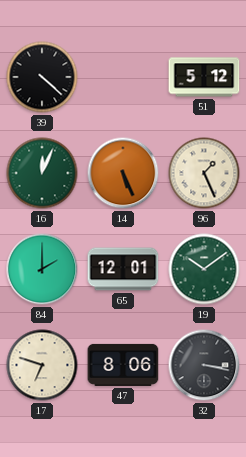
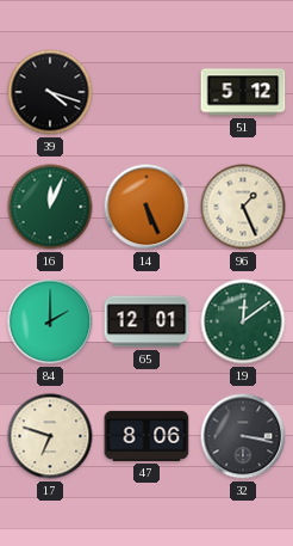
39: 4:22 -> 4:18
19: 10:09 -> 12:09
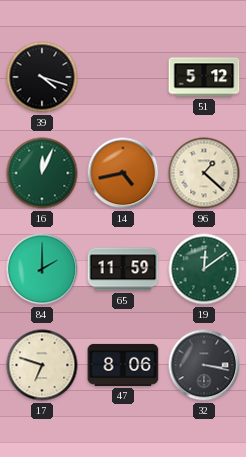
14: 5:26 -> 4:43
96: 1:26 -> 1:22
65: 12:01 -> 11:59
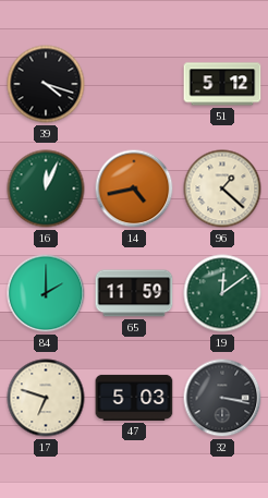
47: 8:06 -> 5:03
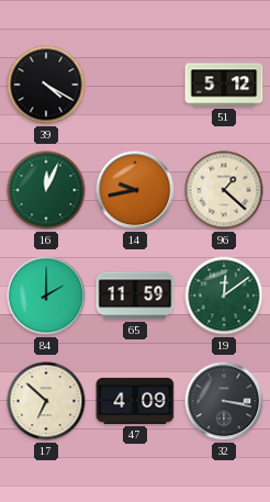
39: 4:18 -> 4:20
14: 4:43 -> 9:43
17: 6:48 -> 6:52
47: 5:03 -> 4:09
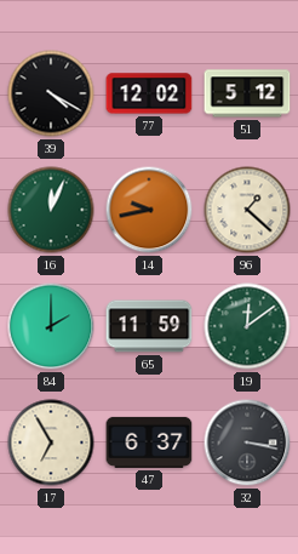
77: none -> 12:02
17: 6:52 -> 6:55
47: 4:09 -> 6:37
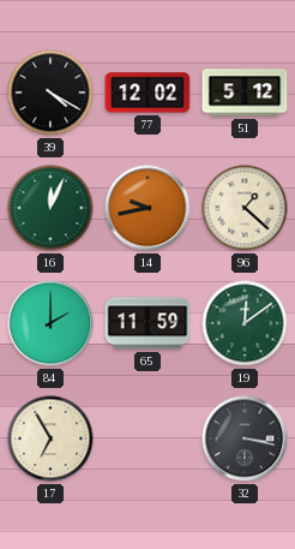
47: 6:37 -> none
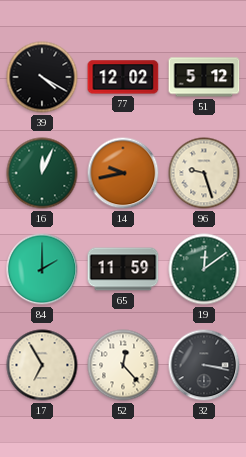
96: 1:22 -> 9:27
52: none -> 12:23
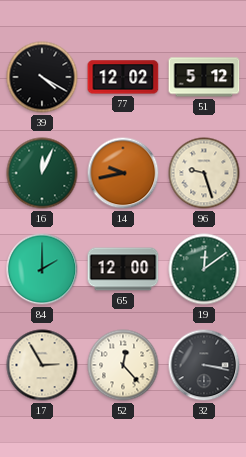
65: 11:59 -> 12:00
17: 6:55 -> 2:55
